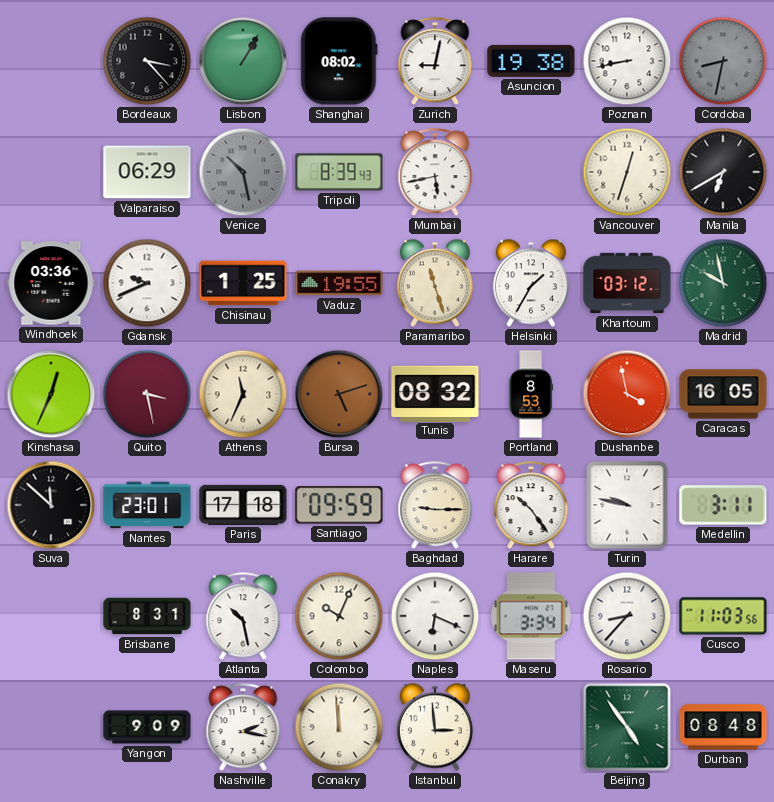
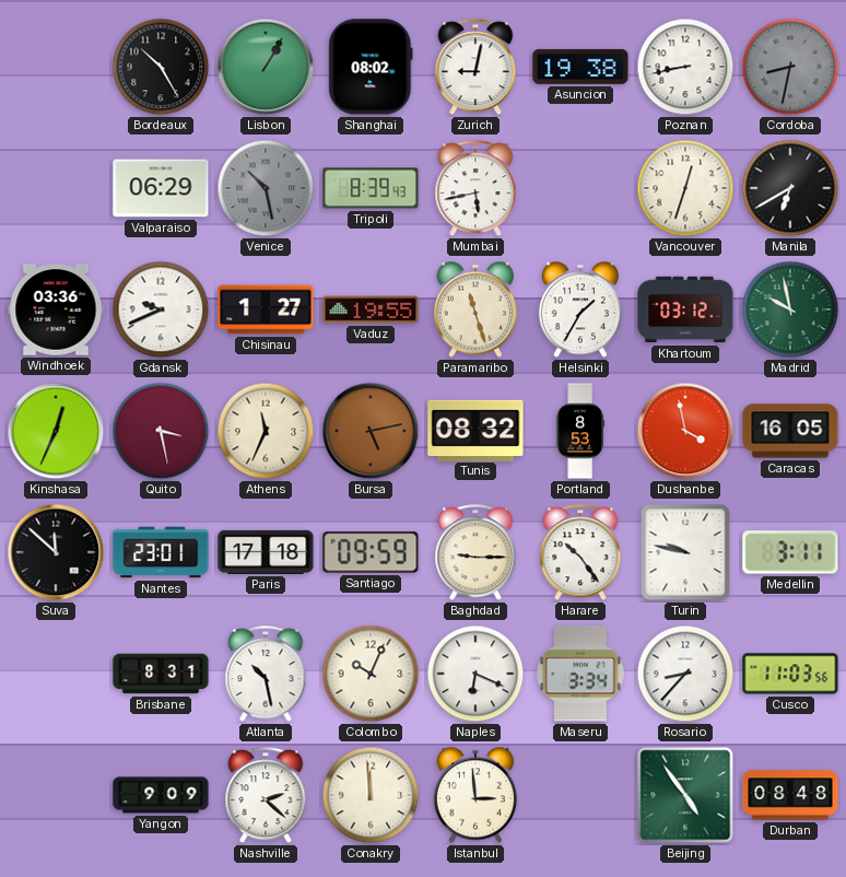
Bordeaux: 3:23 -> 10:25
Chisinau: 1:25 -> 1:27
Bursa: 5:12 -> 5:13
Nashville: 2:17 -> 2:22
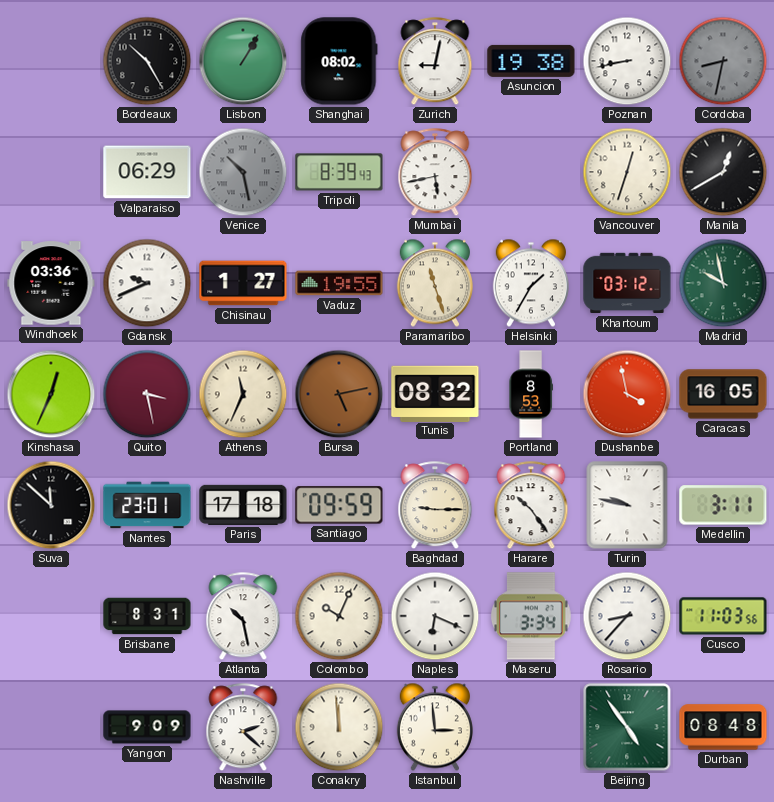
Manila: 6:40 -> 12:40
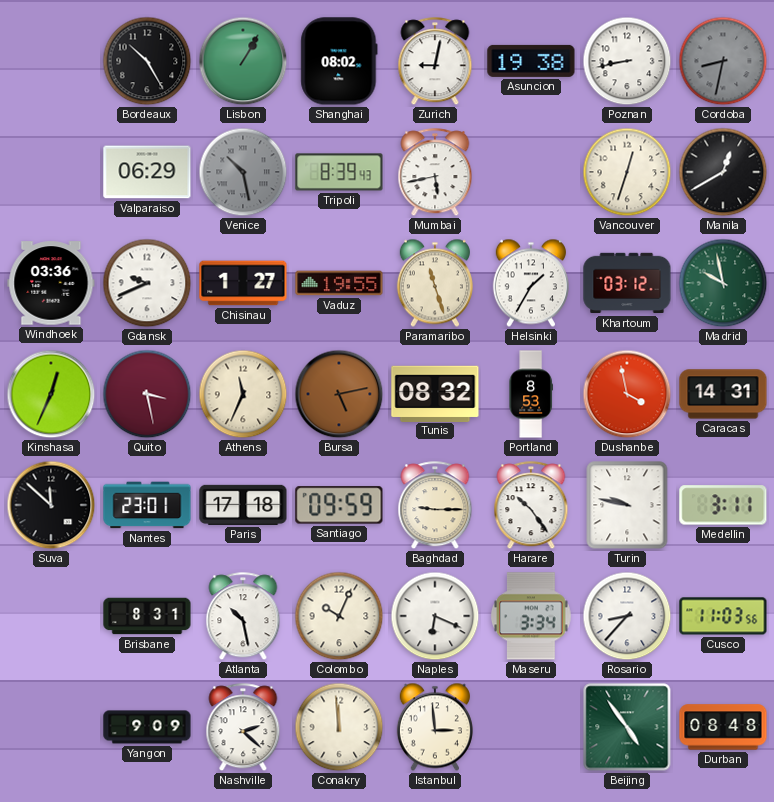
Caracas: 16:05 -> 14:31
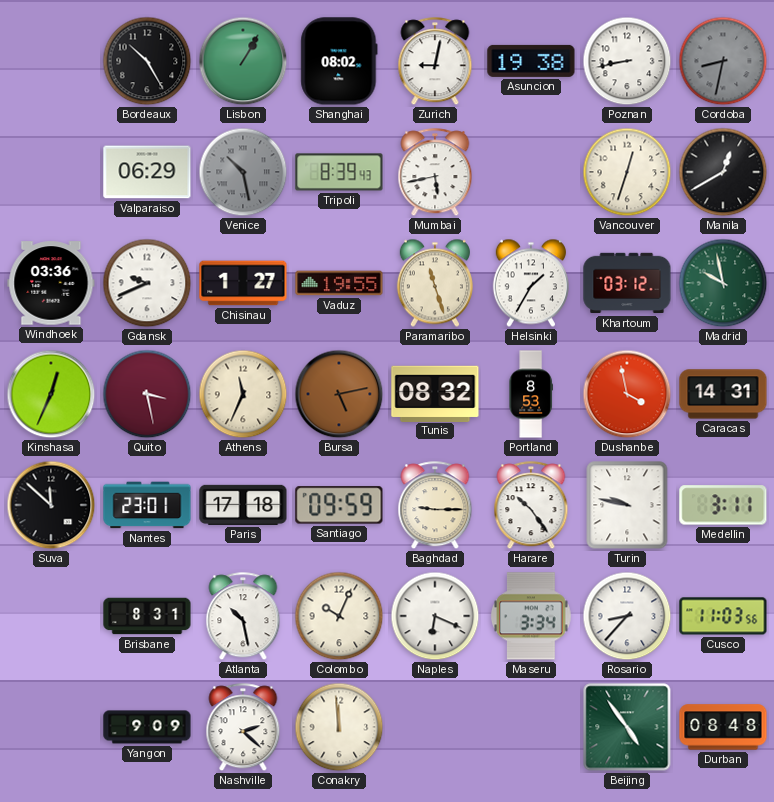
Istanbul: 2:59 -> none
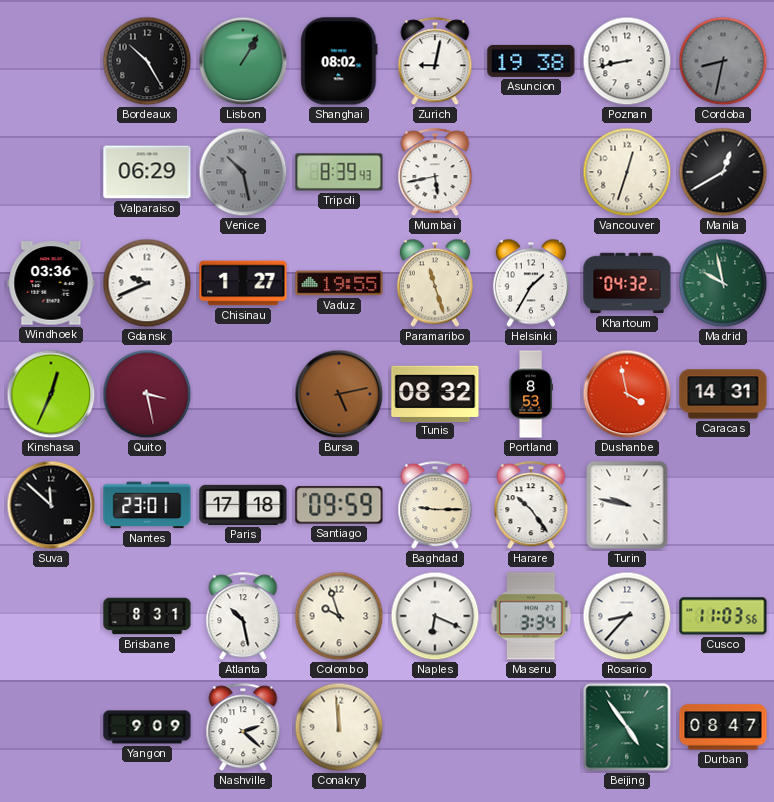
Khartoum: 03:12 -> 04:32
Athens: 11:34 -> none
Medellin: 3:11 -> none
Colombo: 10:04 -> 9:57
Durban: 08:48 -> 08:47
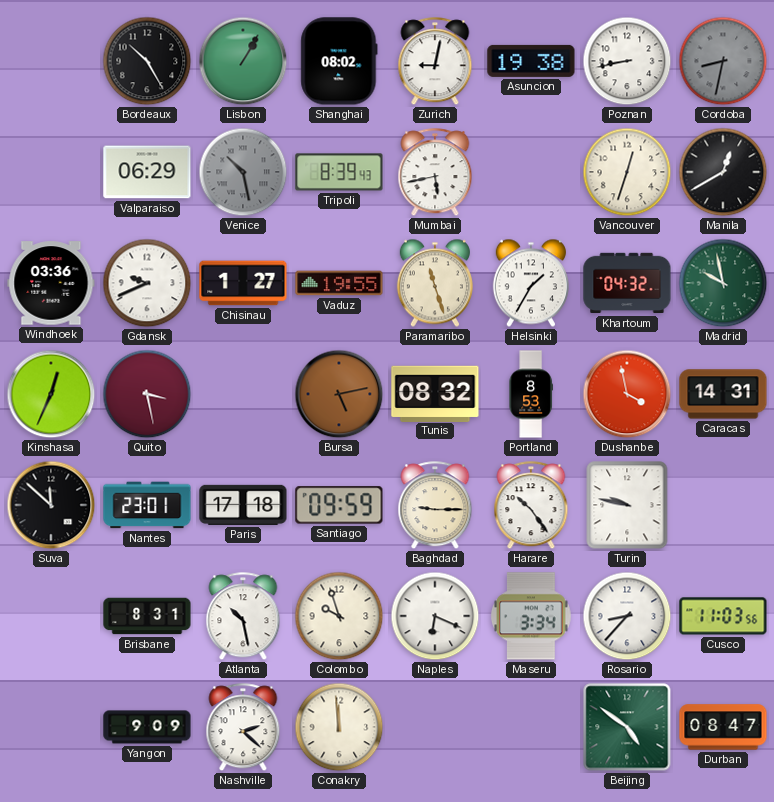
Beijing: 4:54 -> 4:51
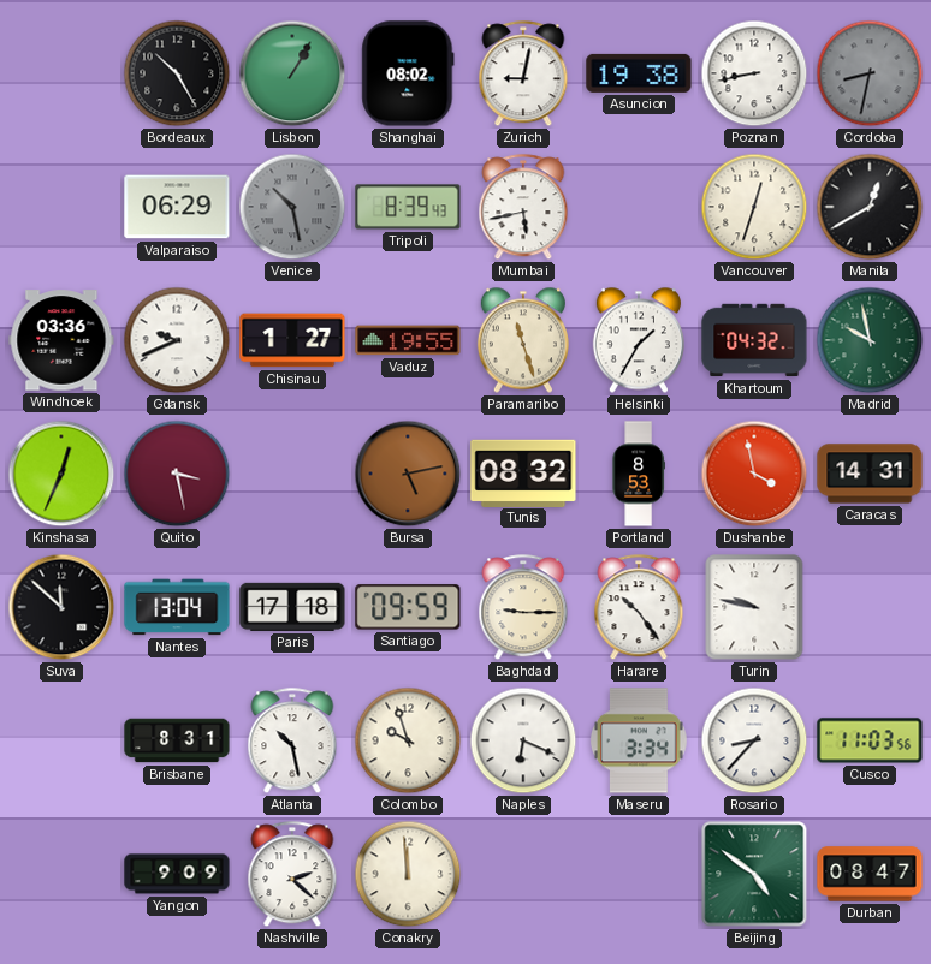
Nantes: 23:01 -> 13:04
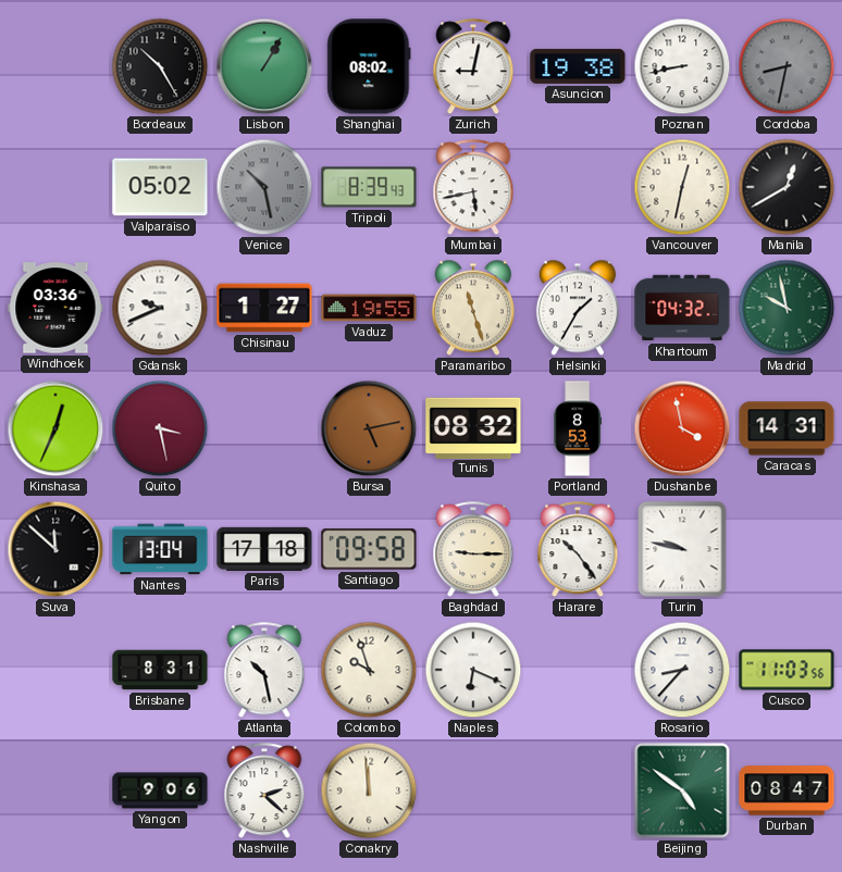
Valparaiso: 06:29 -> 05:02
Vancouver: 12:33 -> 12:32
Santiago: 09:59 -> 09:58
Maseru: 3:34 -> none
Yangon: 9:09 -> 9:06
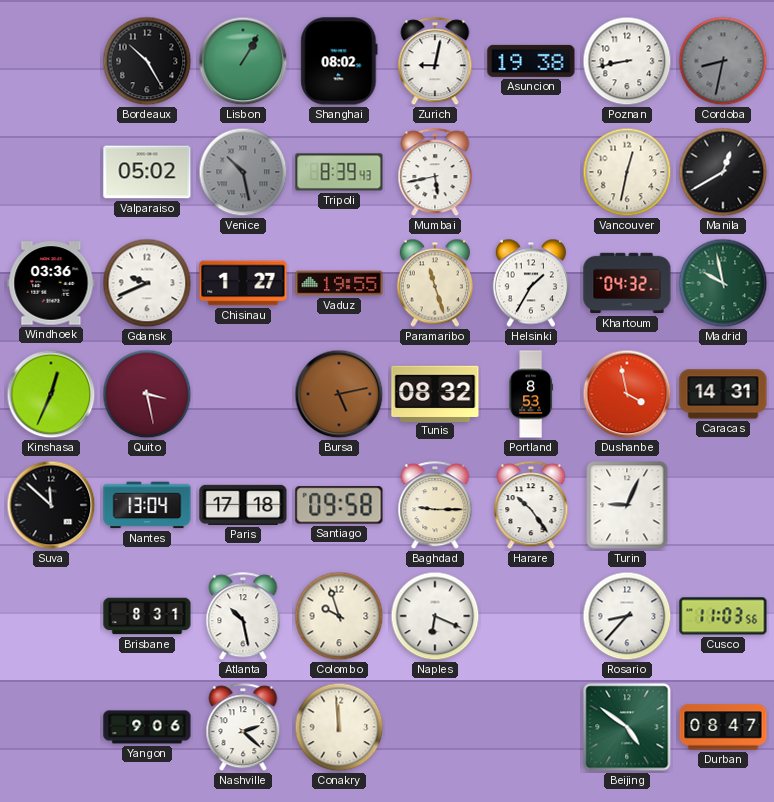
Turin: 9:47 -> 9:04
